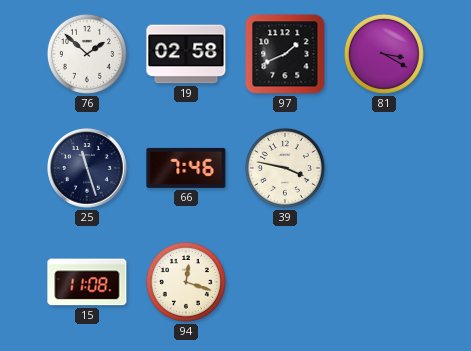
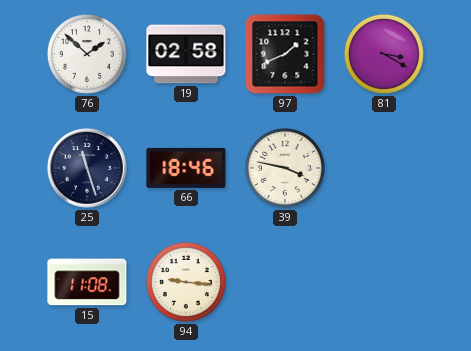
66: 7:46 -> 18:46
94: 12:18 -> 9:16
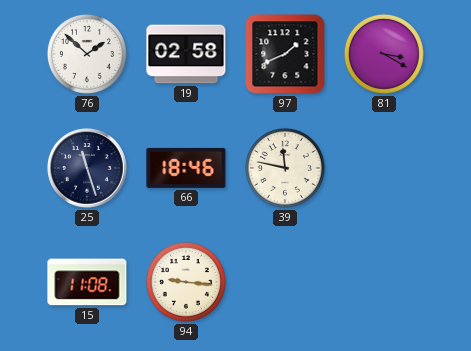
39: 3:47 -> 11:47
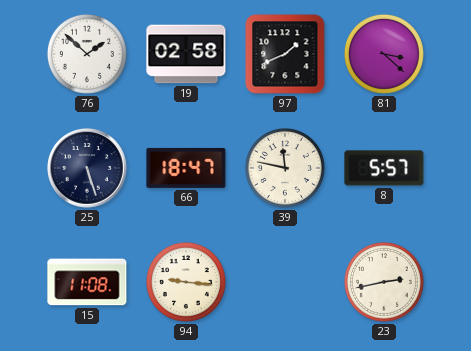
81: 3:20 -> 3:22
25: 11:27 -> 5:27
66: 18:46 -> 18:47
8: none -> 5:57
23: none -> 2:43
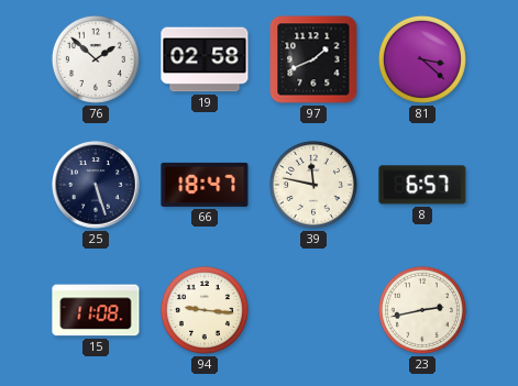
8: 5:57 -> 6:57
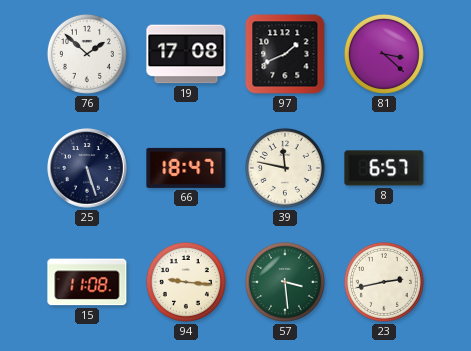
19: 02:58 -> 17:08
57: none -> 3:29
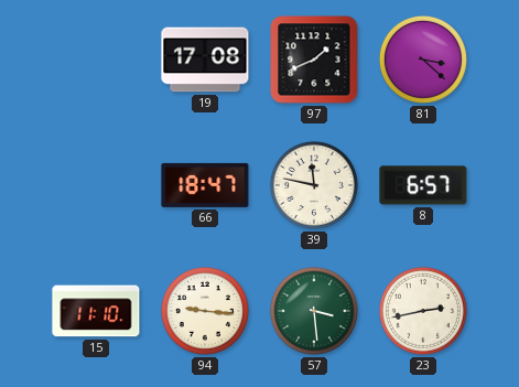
76: 1:52 -> none
25: 5:27 -> none
15: 11:08 -> 11:10
